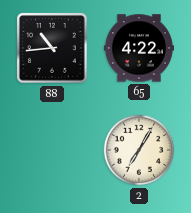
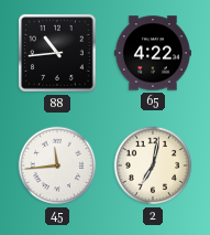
45: none -> 11:44
2: 7:05 -> 7:02
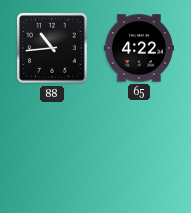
45: 11:44 -> none
2: 7:02 -> none
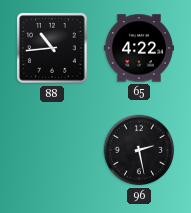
96: none -> 2:28
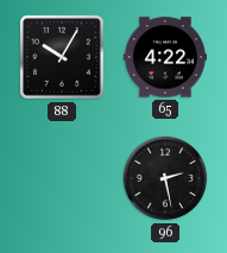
88: 10:44 -> 10:05
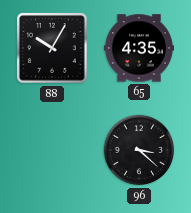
65: 4:22 -> 4:35
96: 2:28 -> 3:22
